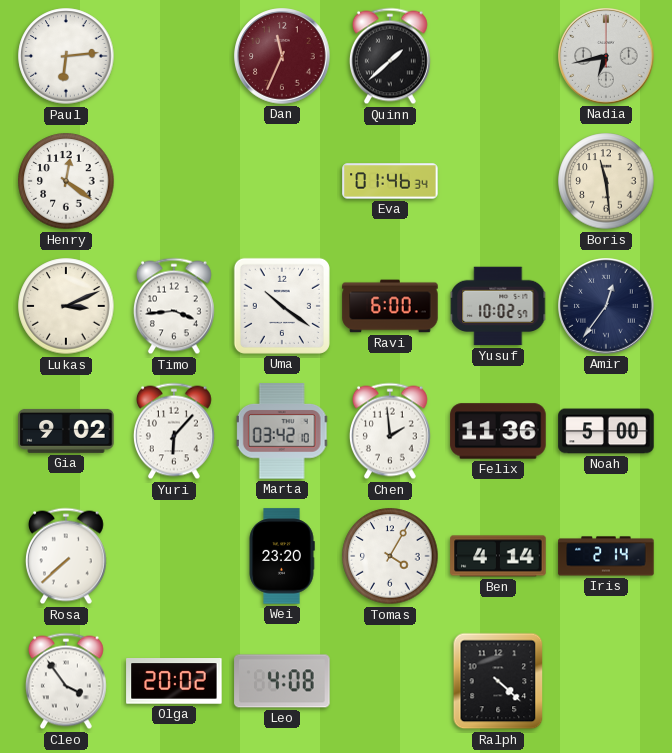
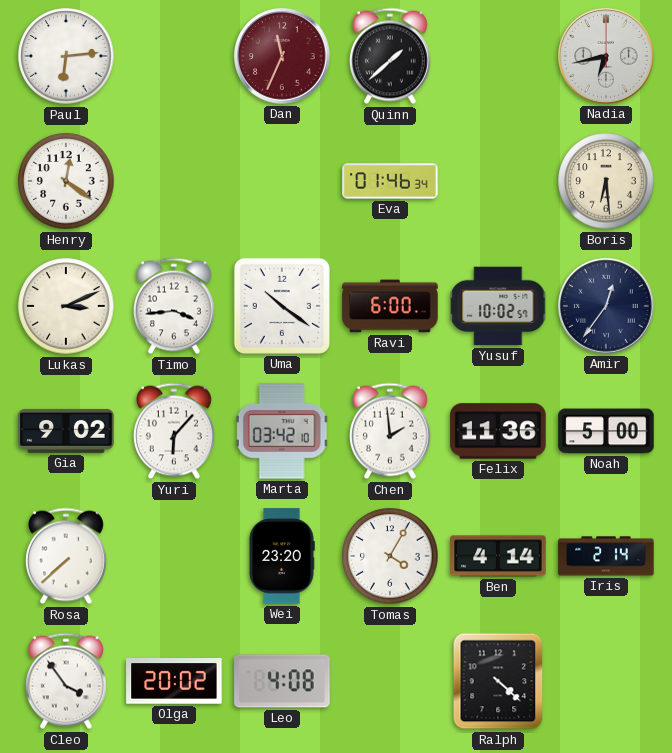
Boris: 11:29 -> 6:29
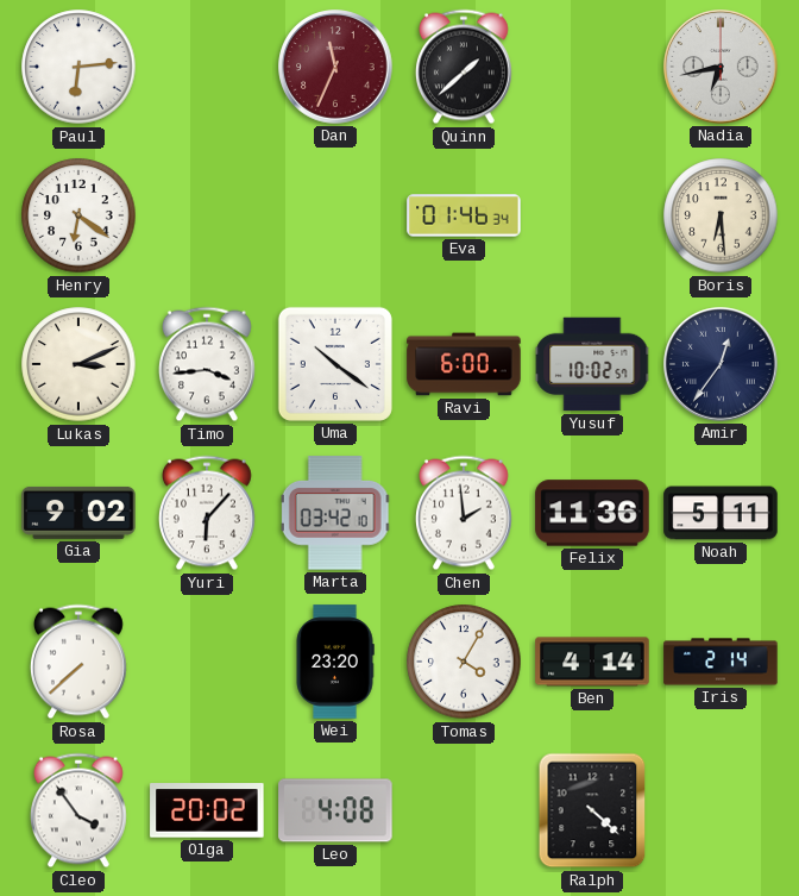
Henry: 12:21 -> 6:21
Noah: 5:00 -> 5:11
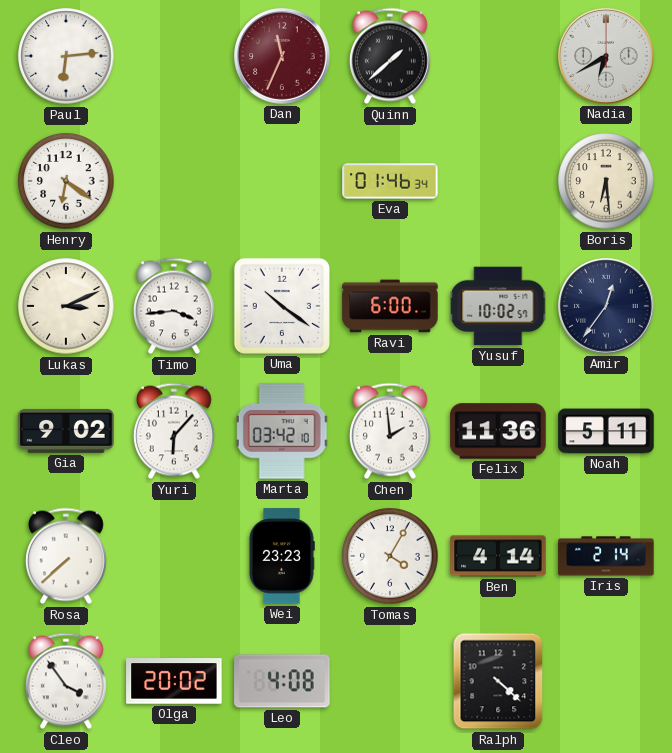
Nadia: 6:43 -> 6:40
Wei: 23:20 -> 23:23
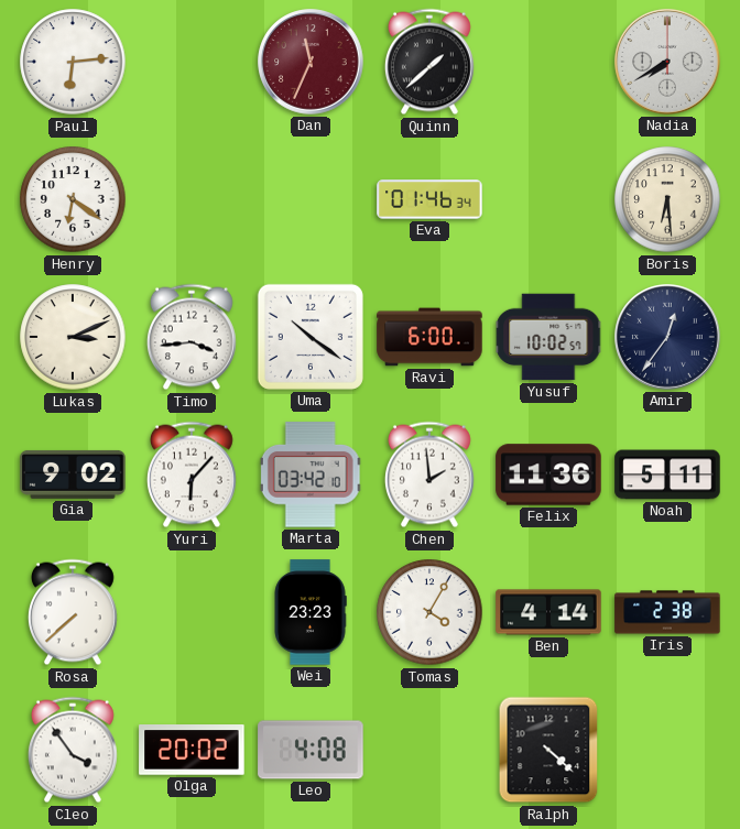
Nadia: 6:40 -> 7:40
Iris: 2:14 -> 2:38
